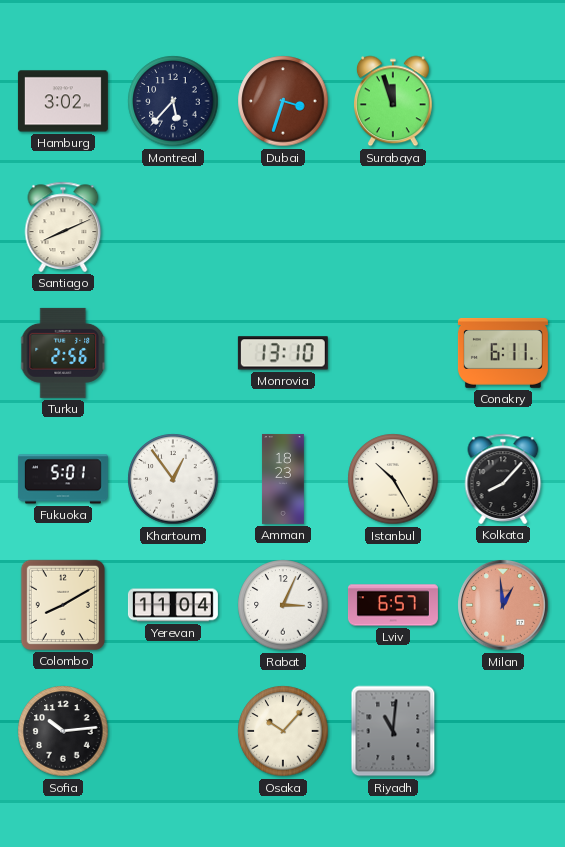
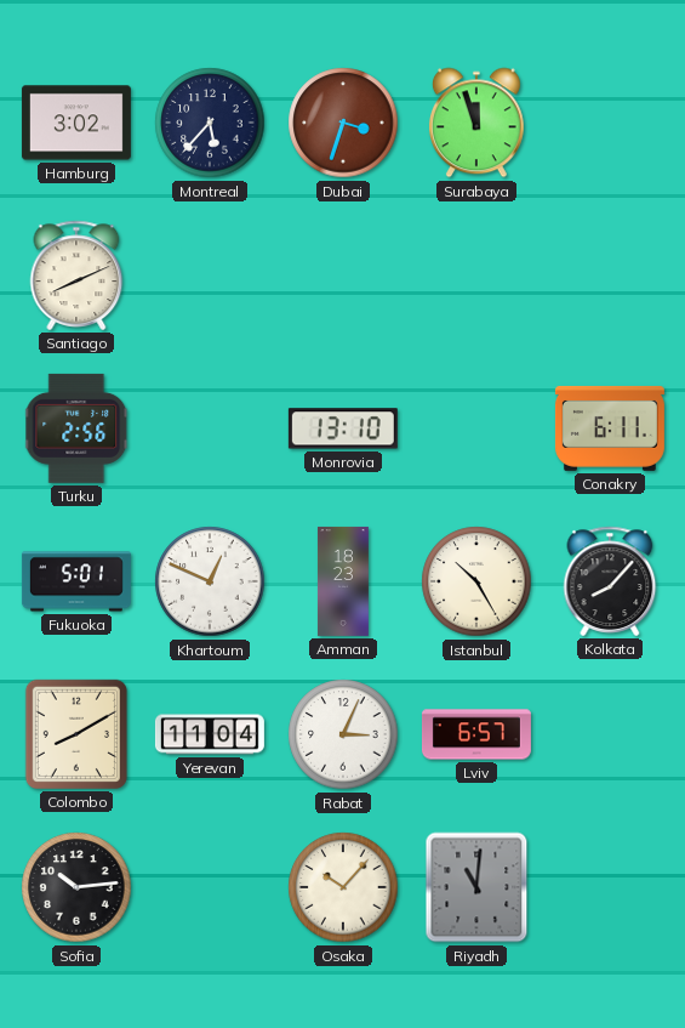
Khartoum: 12:54 -> 12:49
Milan: 12:59 -> none
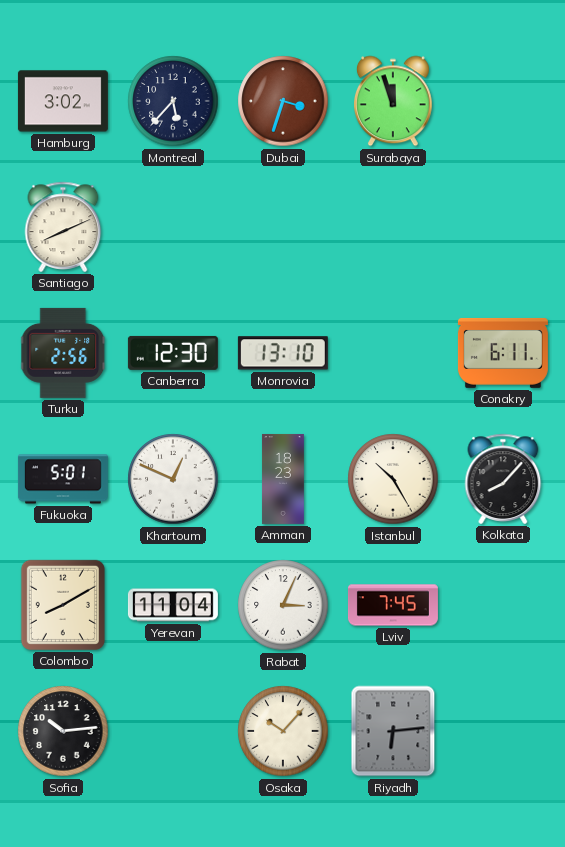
Canberra: none -> 12:30
Lviv: 6:57 -> 7:45
Riyadh: 11:01 -> 6:14
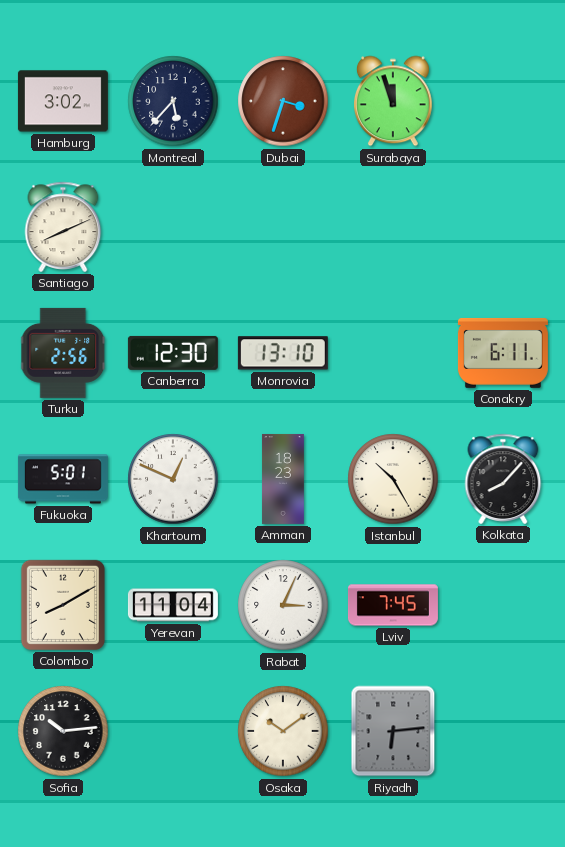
Osaka: 10:07 -> 10:09
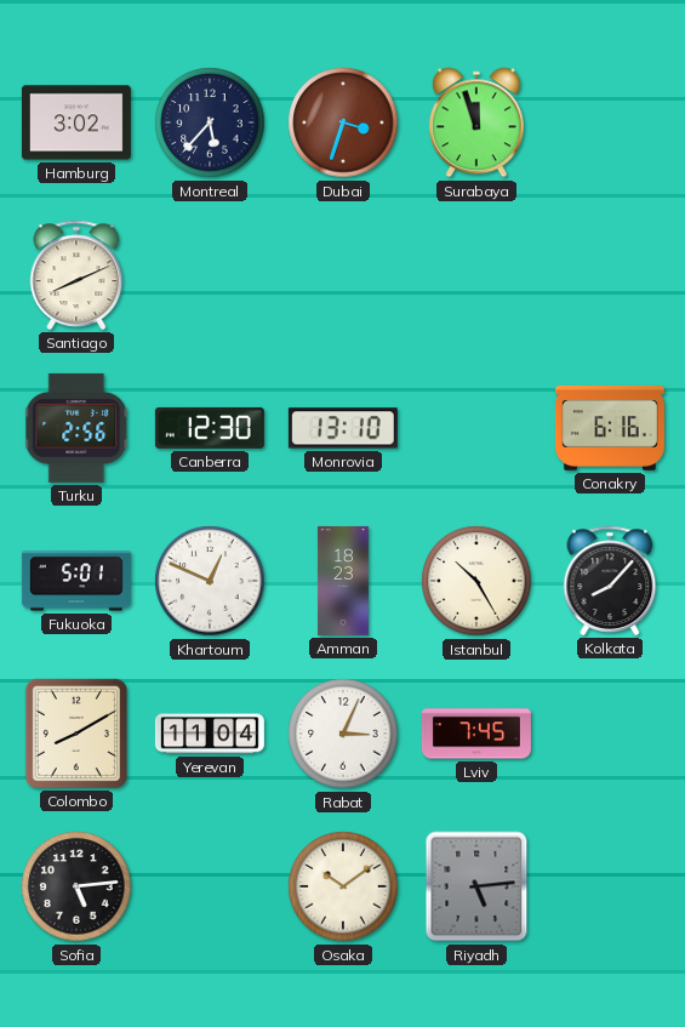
Conakry: 6:11 -> 6:16
Sofia: 10:14 -> 5:14
Riyadh: 6:14 -> 5:14
